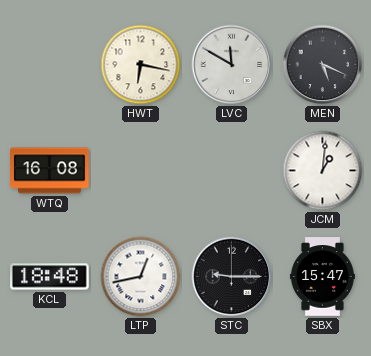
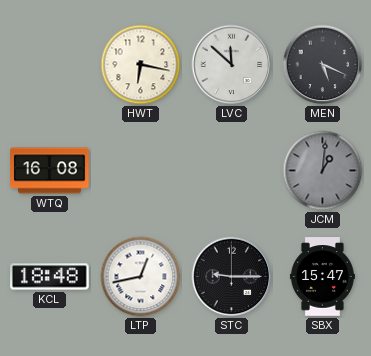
LVC: 11:50 -> 11:52
JCM dial: white -> grey
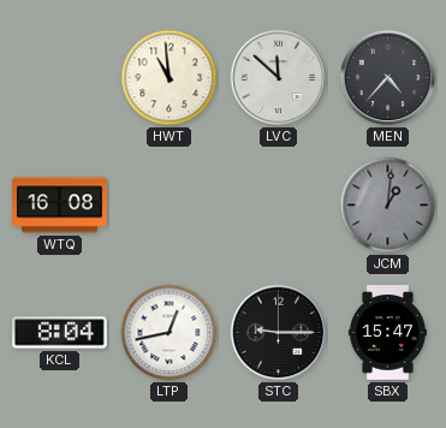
HWT: 6:17 -> 10:59
MEN: 5:19 -> 4:37
KCL: 18:48 -> 8:04
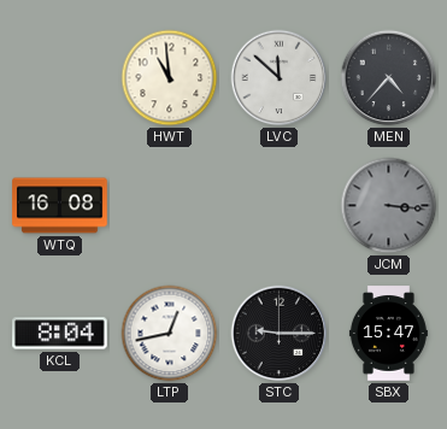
JCM: 1:01 -> 3:16
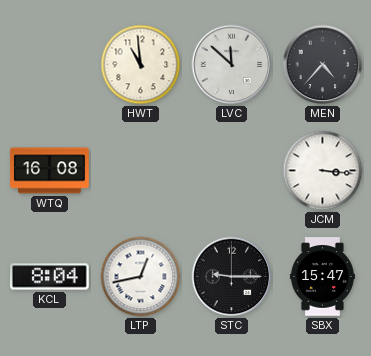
JCM dial: grey -> white
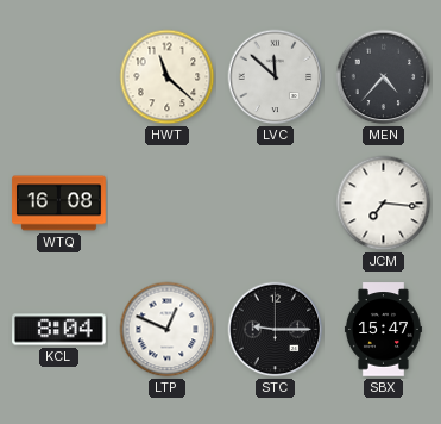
HWT: 10:59 -> 11:22
JCM: 3:16 -> 7:16
LTP: 12:43 -> 12:49
